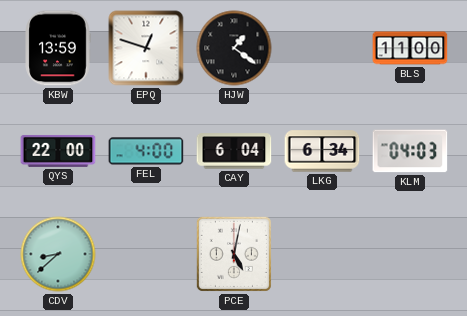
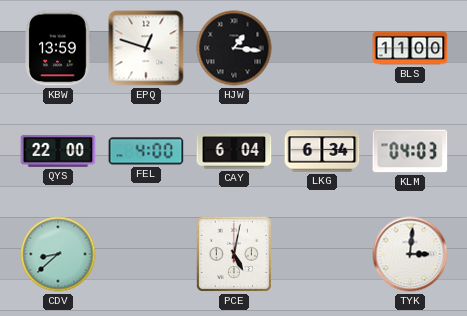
HJW: 1:21 -> 1:16
TYK: none -> 3:01
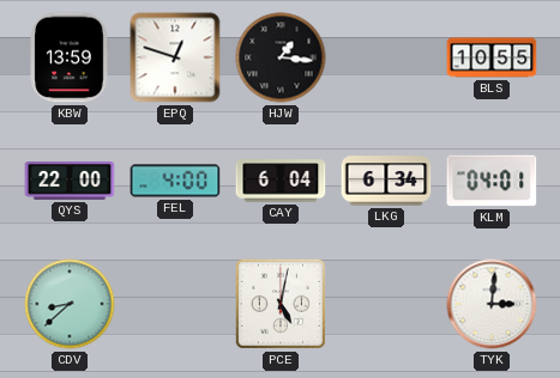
BLS: 11:00 -> 10:55
KLM: 04:03 -> 04:01
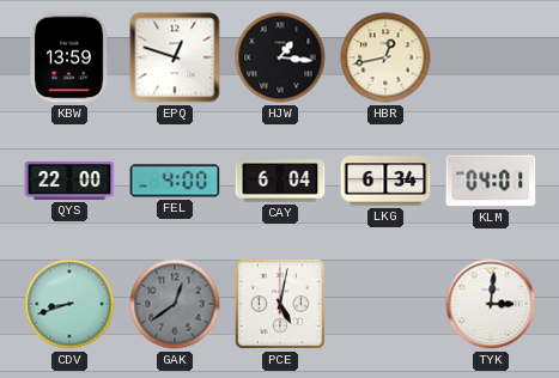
HBR: none -> 12:43
BLS: 10:55 -> none
CDV: 8:38 -> 8:42
GAK: none -> 12:39
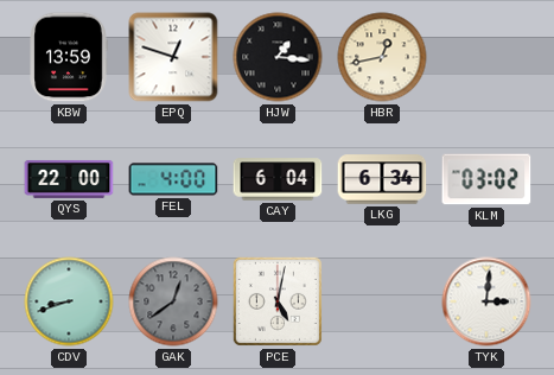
KLM: 04:01 -> 03:02
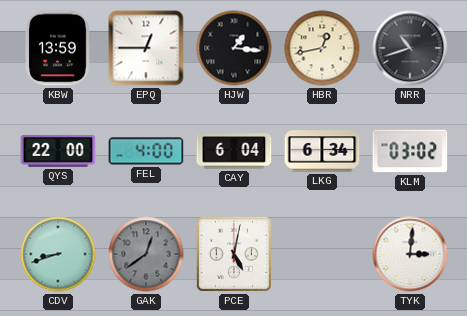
EPQ: 12:48 -> 12:45
NRR: none -> 10:42
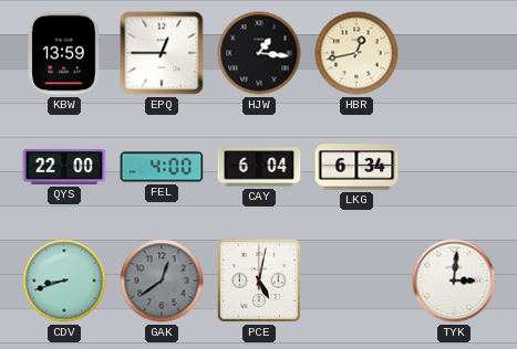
NRR: 10:42 -> none
KLM: 03:02 -> none
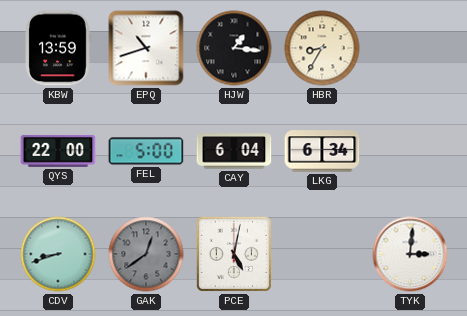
EPQ: 12:45 -> 10:42
HBR: 12:43 -> 8:35
FEL: 4:00 -> 5:00
